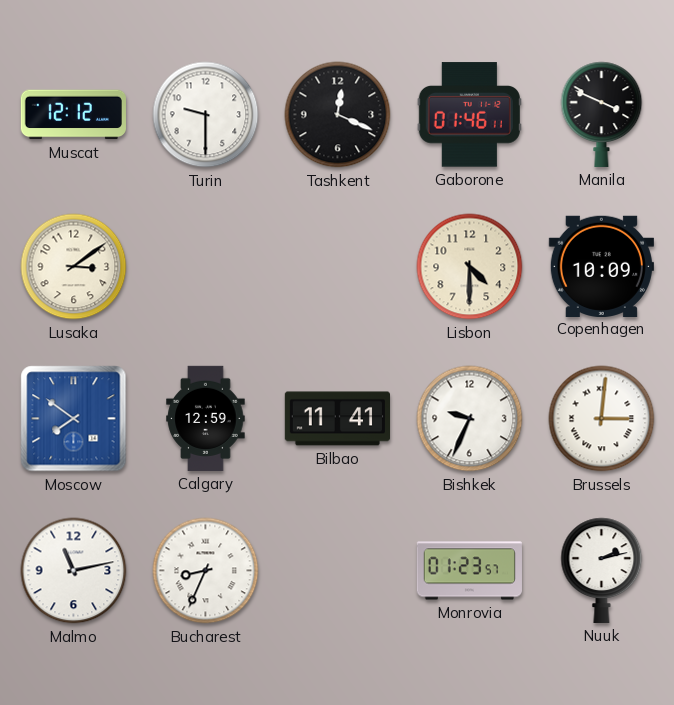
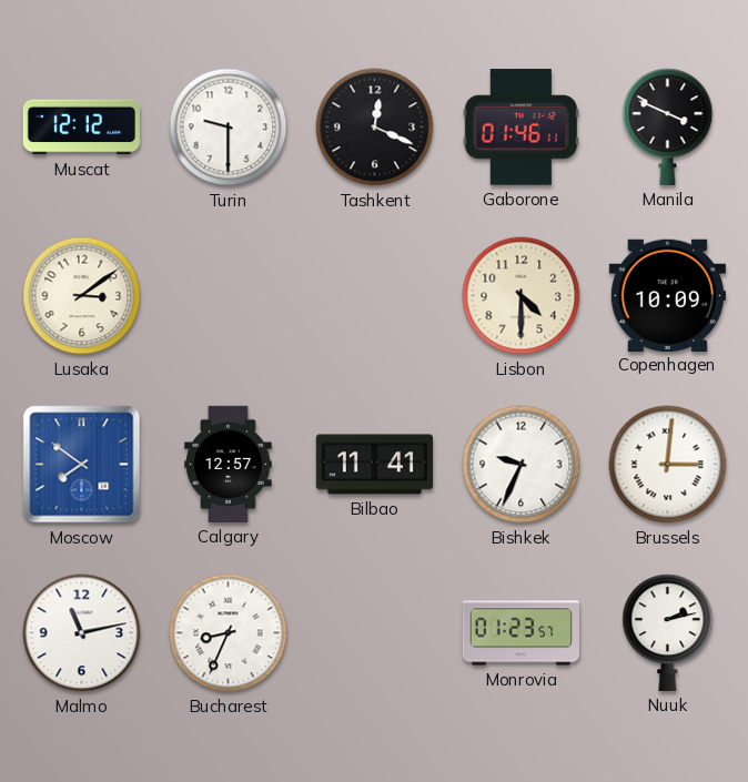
Calgary: 12:59 -> 12:57
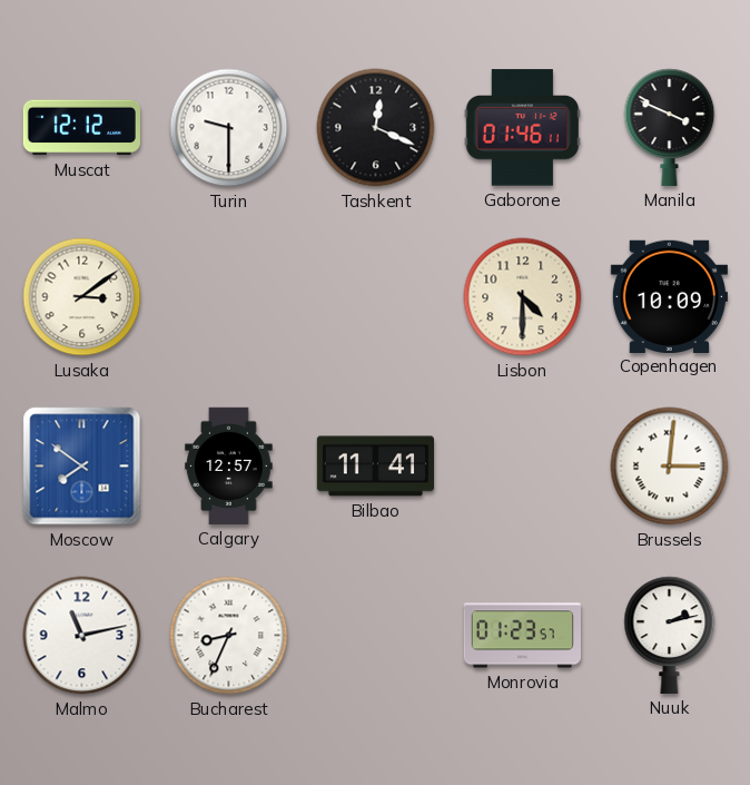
Bishkek: 9:34 -> none
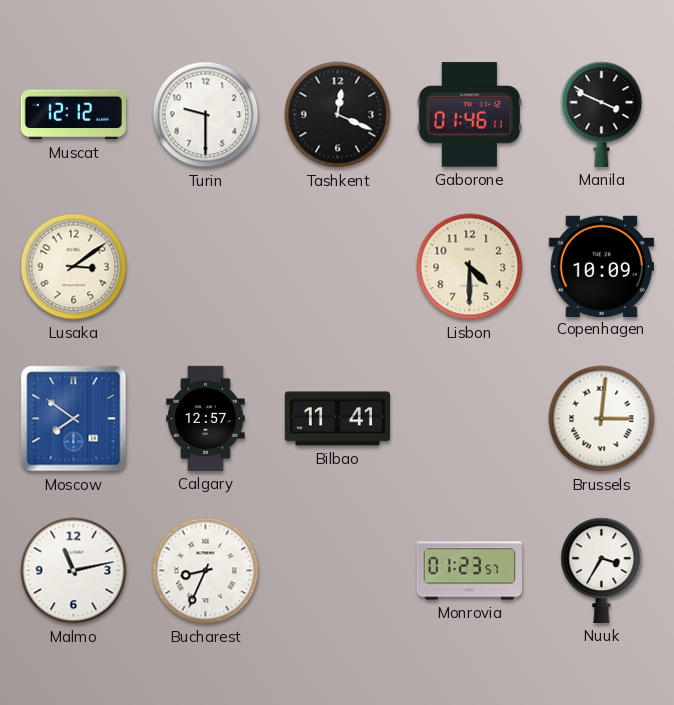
Nuuk: 2:13 -> 3:35
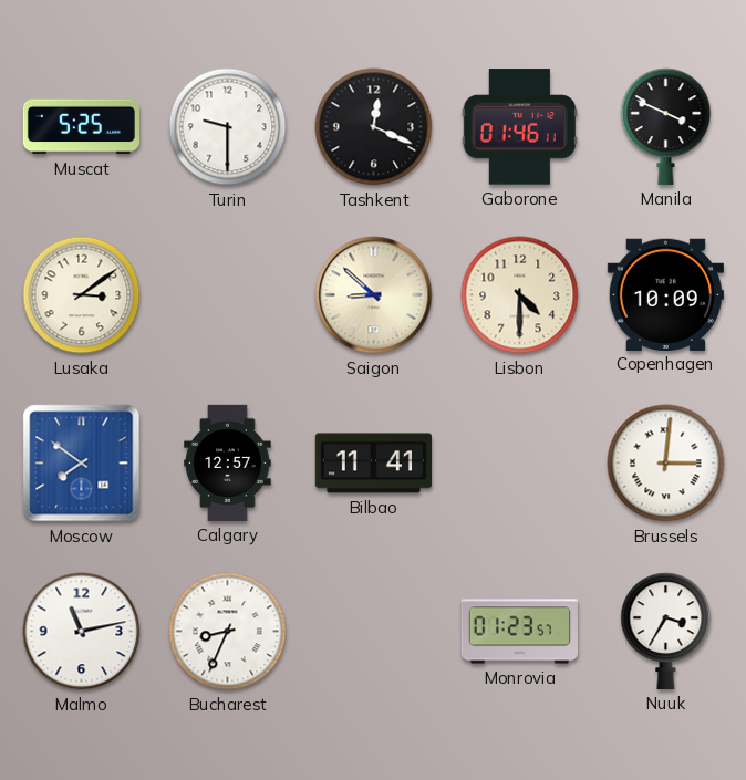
Muscat: 12:12 -> 5:25
Saigon: none -> 8:52
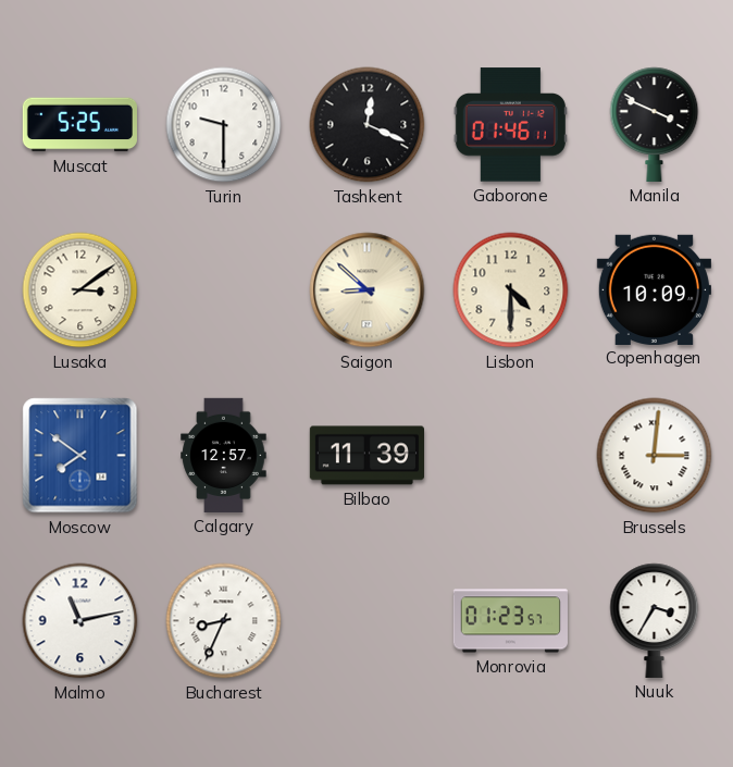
Bilbao: 11:41 -> 11:39
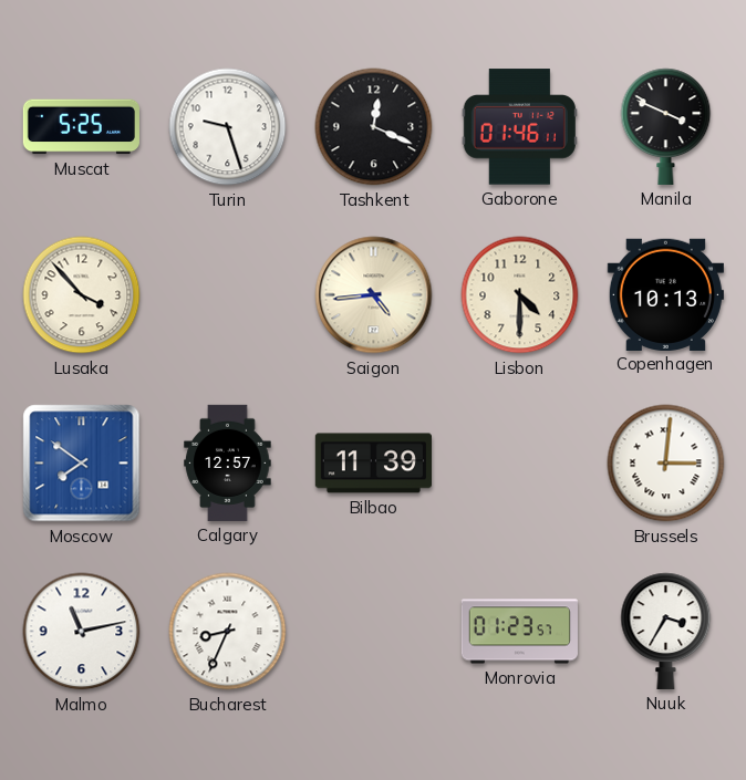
Turin: 9:30 -> 9:27
Lusaka: 3:09 -> 3:53
Saigon: 8:52 -> 4:44
Copenhagen: 10:09 -> 10:13
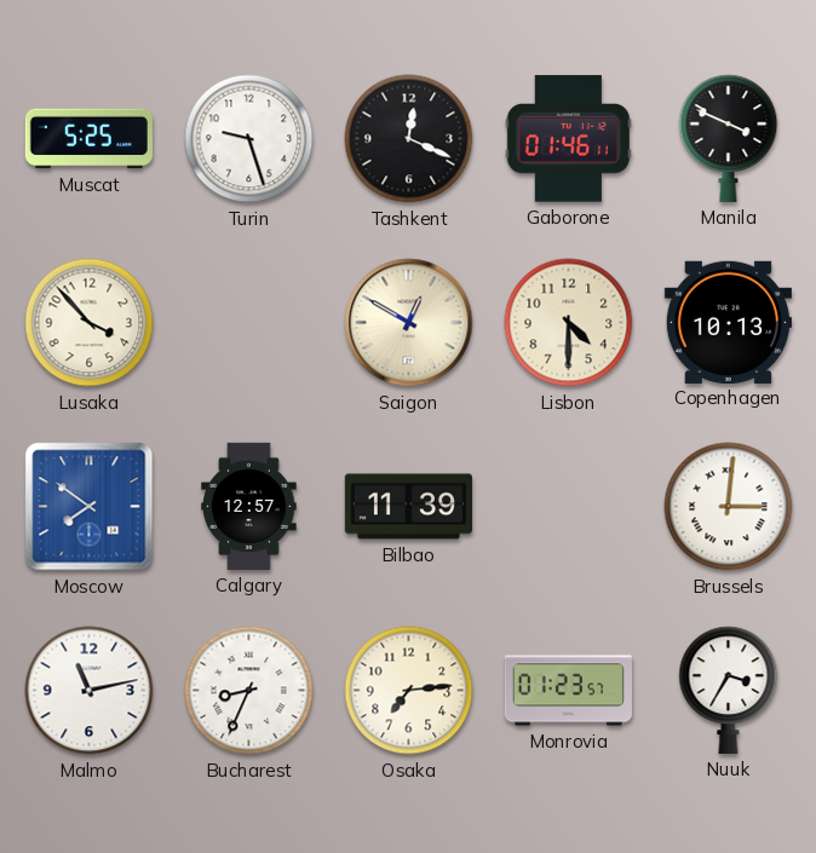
Saigon: 4:44 -> 12:50
Osaka: none -> 7:14
